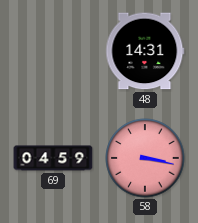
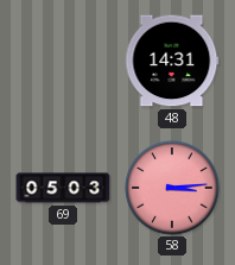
69: 04:59 -> 05:03
58: 3:17 -> 3:14
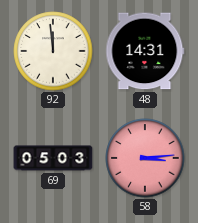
92: none -> 11:59
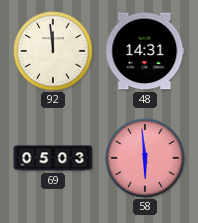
58: 3:14 -> 5:59
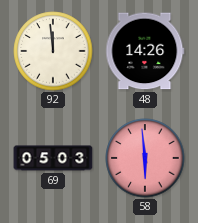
48: 14:31 -> 14:26
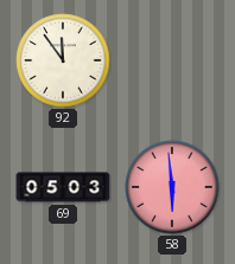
92: 11:59 -> 11:54
48: 14:26 -> none
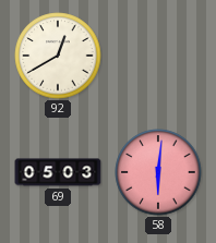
92: 11:54 -> 12:40
58: 5:59 -> 6:01
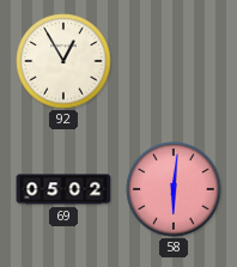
92: 12:40 -> 12:55
69: 05:03 -> 05:02
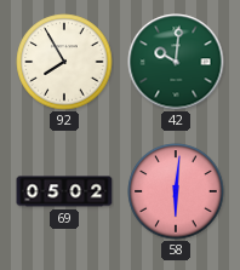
92: 12:55 -> 7:55
42: none -> 10:01
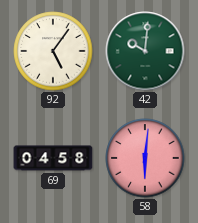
92: 7:55 -> 5:06
69: 05:02 -> 04:58
